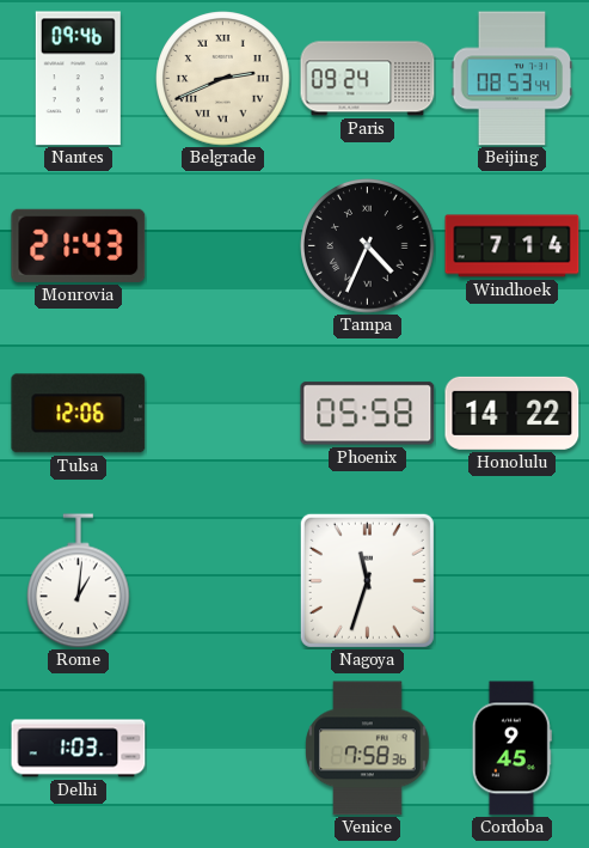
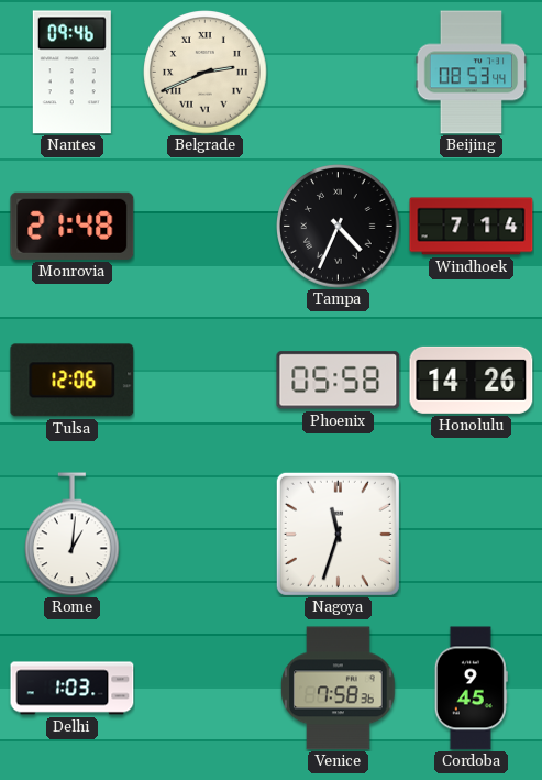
Paris: 09:24 -> none
Monrovia: 21:43 -> 21:48
Honolulu: 14:22 -> 14:26
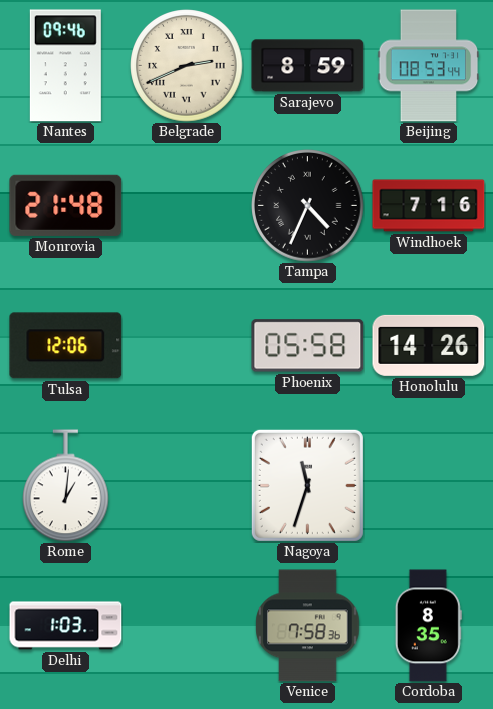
Sarajevo: none -> 8:59
Windhoek: 7:14 -> 7:16
Cordoba: 9:45 -> 8:35
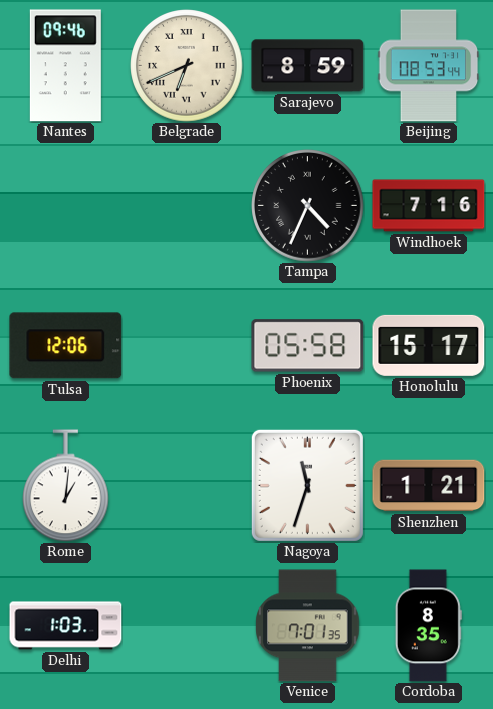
Belgrade: 2:41 -> 6:41
Monrovia: 21:48 -> none
Honolulu: 14:26 -> 15:17
Shenzhen: none -> 1:21
Venice: 7:58 -> 7:01
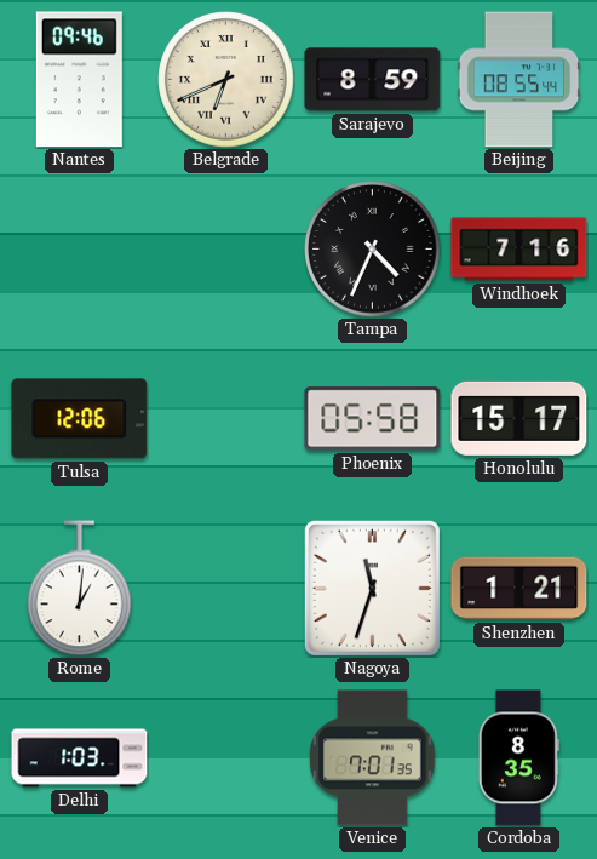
Beijing: 08:53 -> 08:55
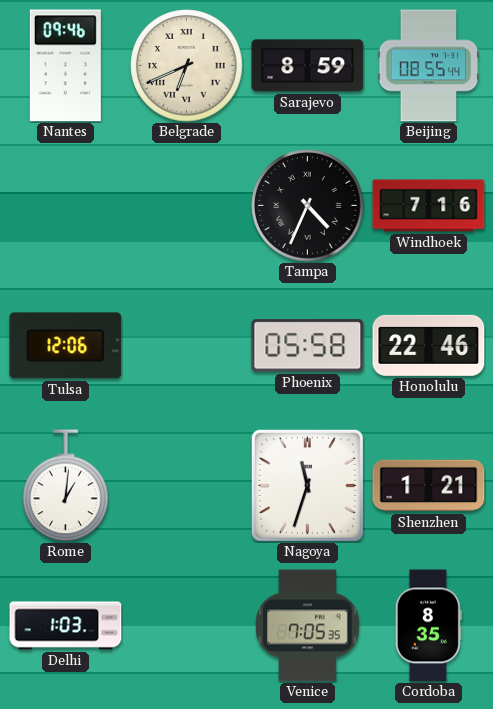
Honolulu: 15:17 -> 22:46
Venice: 7:01 -> 7:05
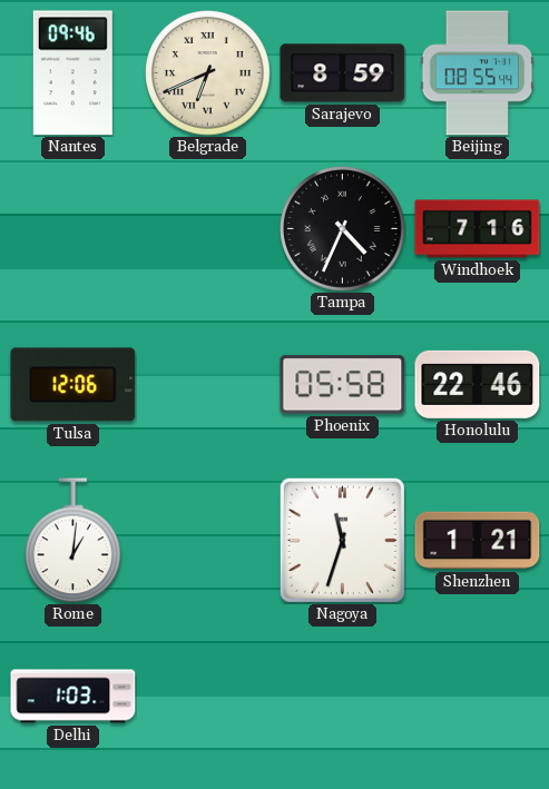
Venice: 7:05 -> none
Cordoba: 8:35 -> none
